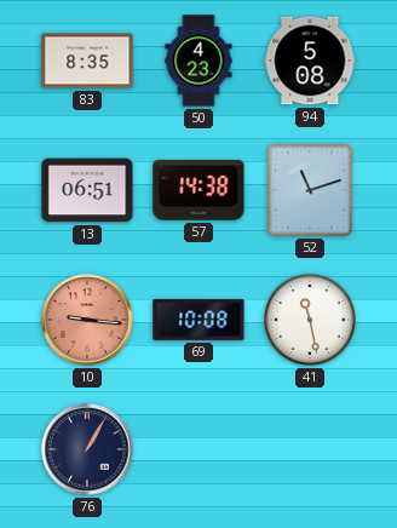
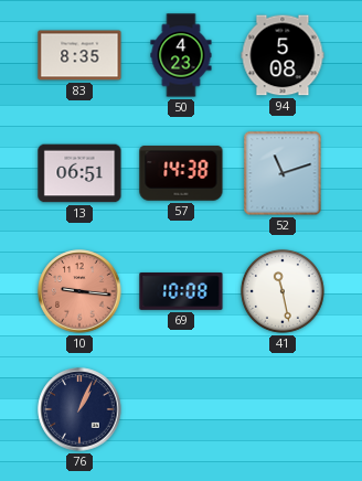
76: 1:05 -> 1:04
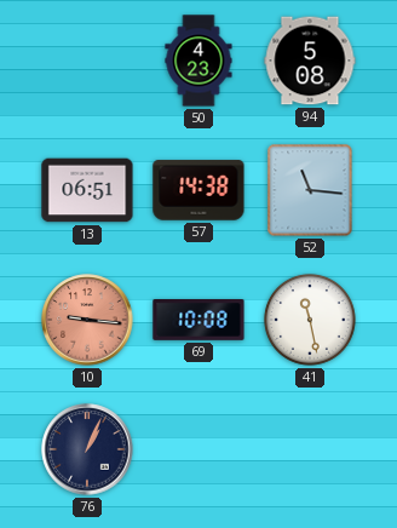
83: 8:35 -> none
52: 11:12 -> 11:16
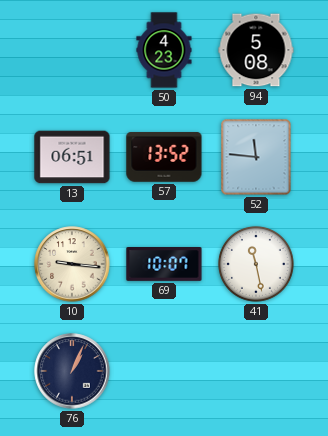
57: 14:38 -> 13:52
52: 11:16 -> 11:46
10 dial: salmon -> cream
69: 10:08 -> 10:07
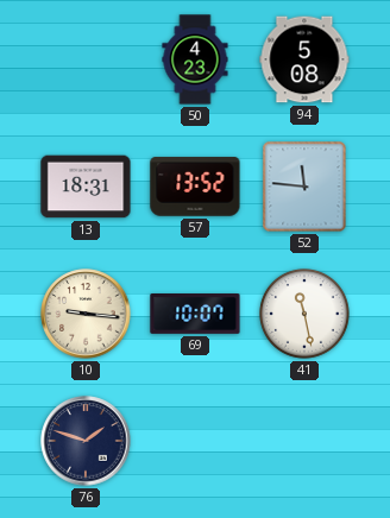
13: 06:51 -> 18:31
76: 1:04 -> 1:48
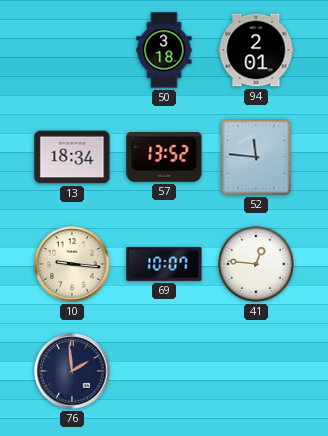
50: 4:23 -> 3:18
94: 5:08 -> 2:01
13: 18:31 -> 18:34
41: 11:28 -> 12:46
76: 1:48 -> 1:59
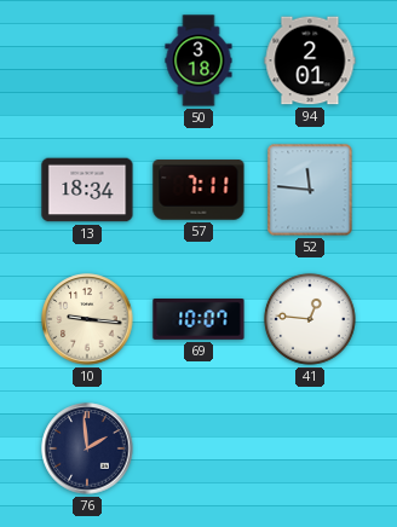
57: 13:52 -> 7:11
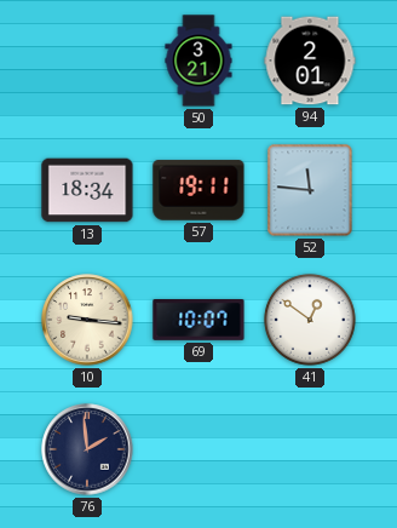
50: 3:18 -> 3:21
57: 7:11 -> 19:11
41: 12:46 -> 12:51
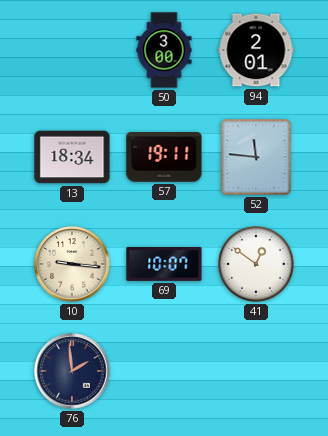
50: 3:21 -> 3:00
